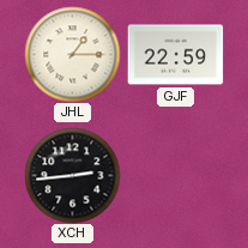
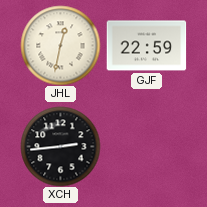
JHL: 1:15 -> 12:32
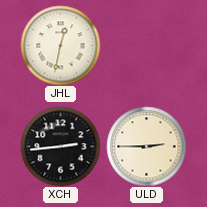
GJF: 22:59 -> none
ULD: none -> 2:45
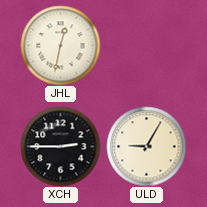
XCH: 2:44 -> 2:45
ULD: 2:45 -> 9:05
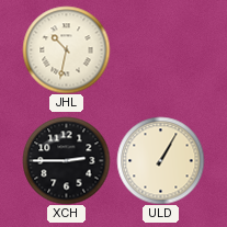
JHL: 12:32 -> 10:32
ULD: 9:05 -> 1:05
